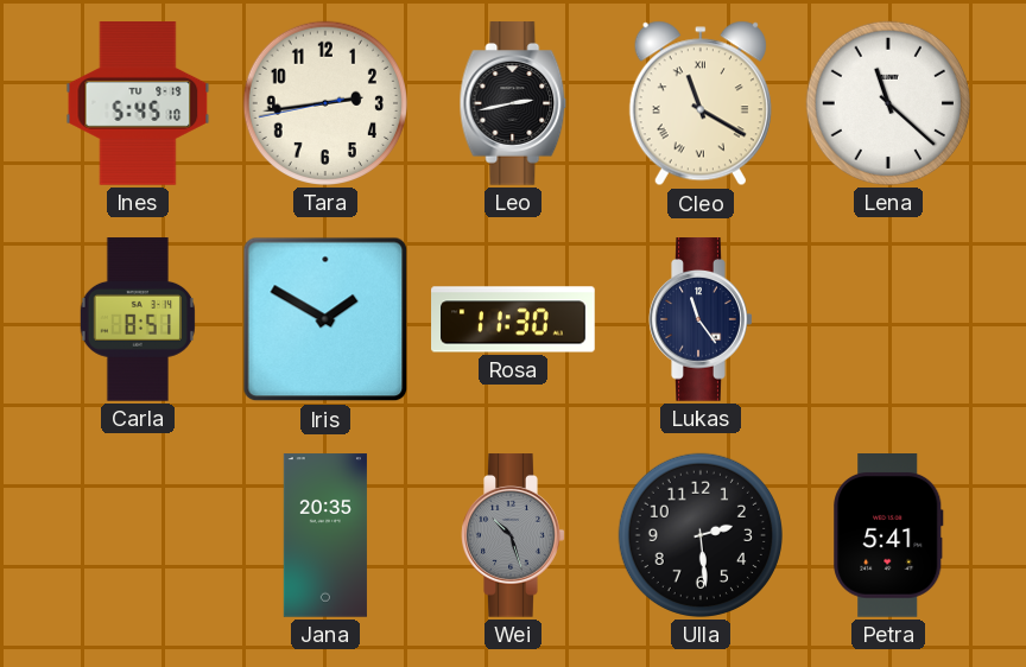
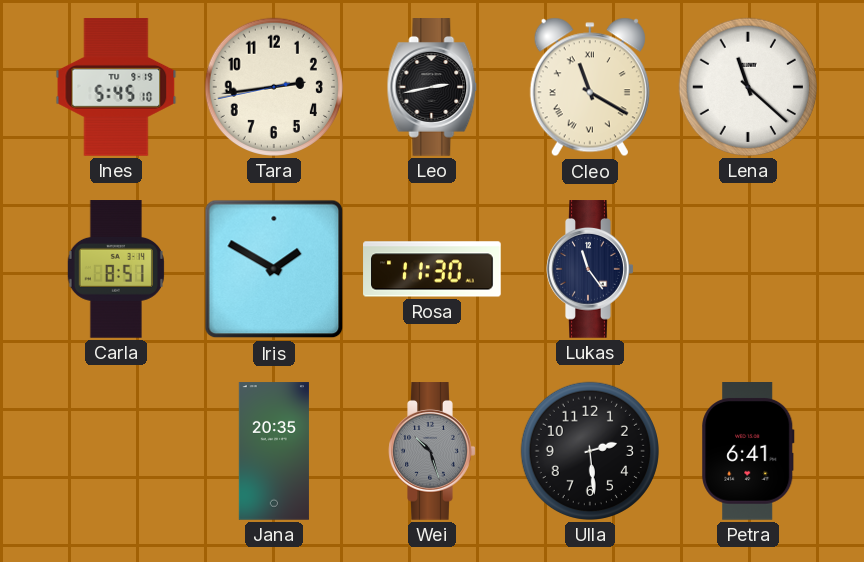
Petra: 5:41 -> 6:41
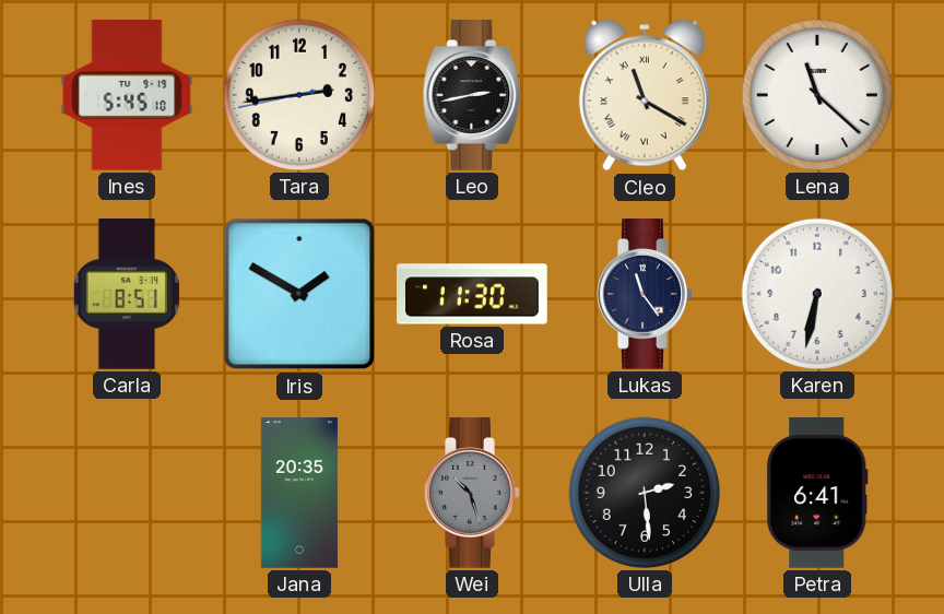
Karen: none -> 6:32
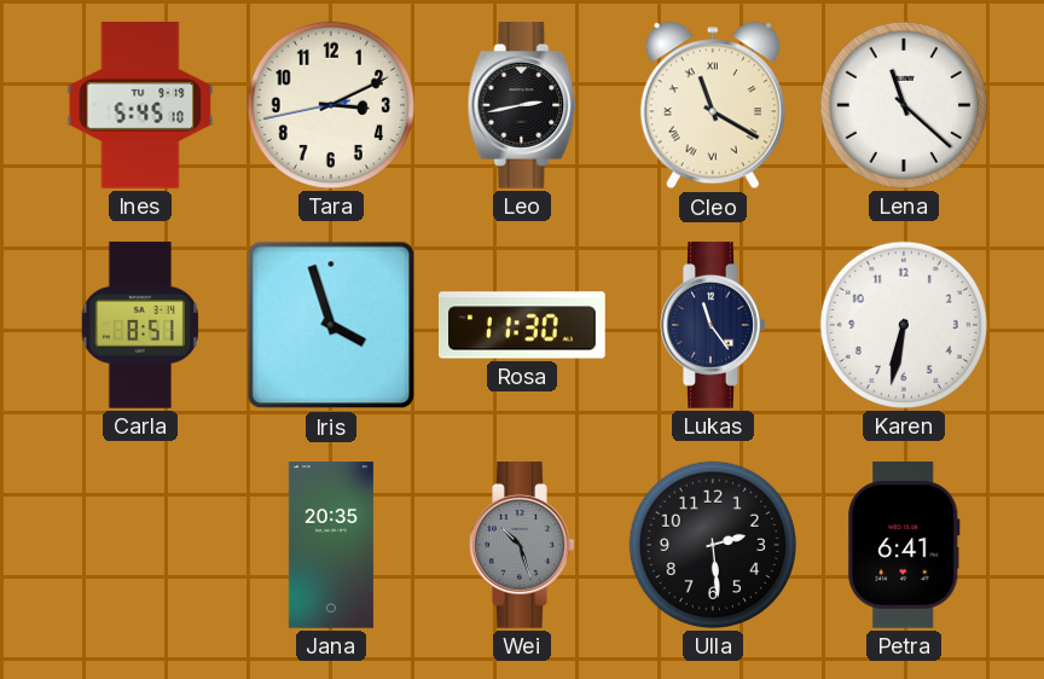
Tara: 2:43 -> 3:10
Iris: 1:50 -> 3:57
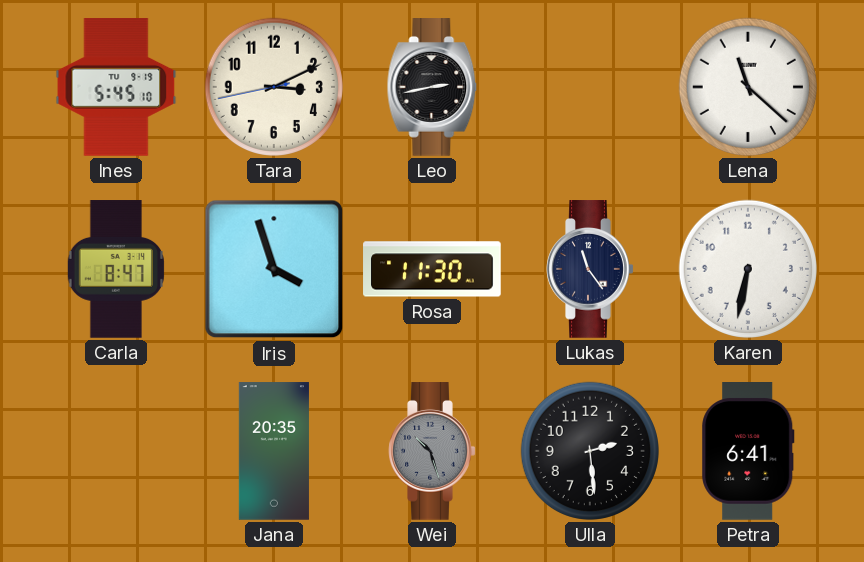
Cleo: 11:20 -> none
Carla: 8:51 -> 8:47
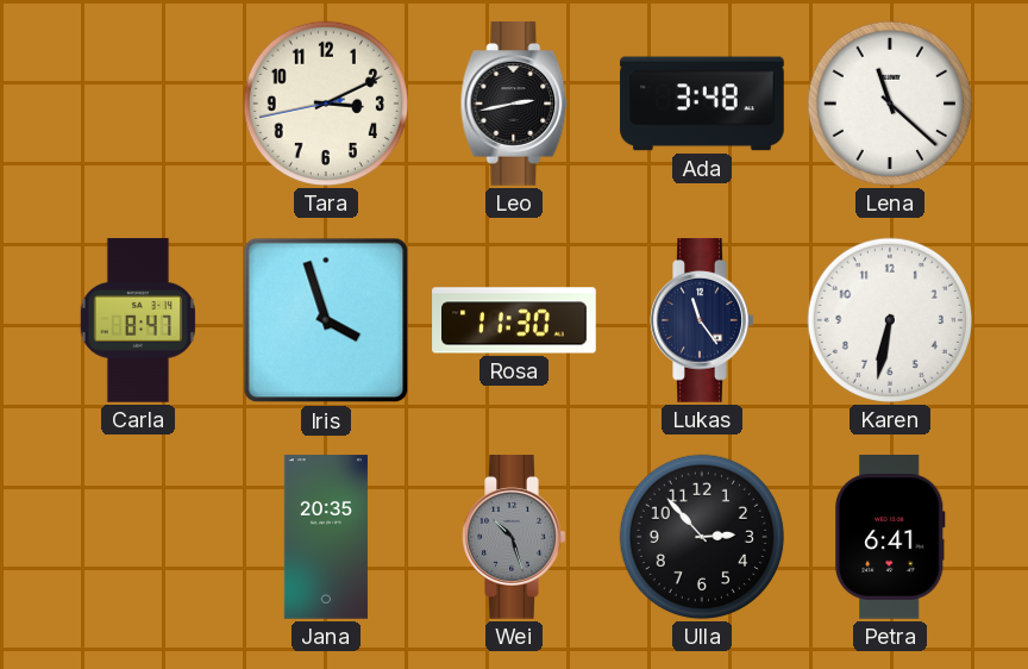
Ines: 5:45 -> none
Ada: none -> 3:48
Ulla: 2:29 -> 2:53
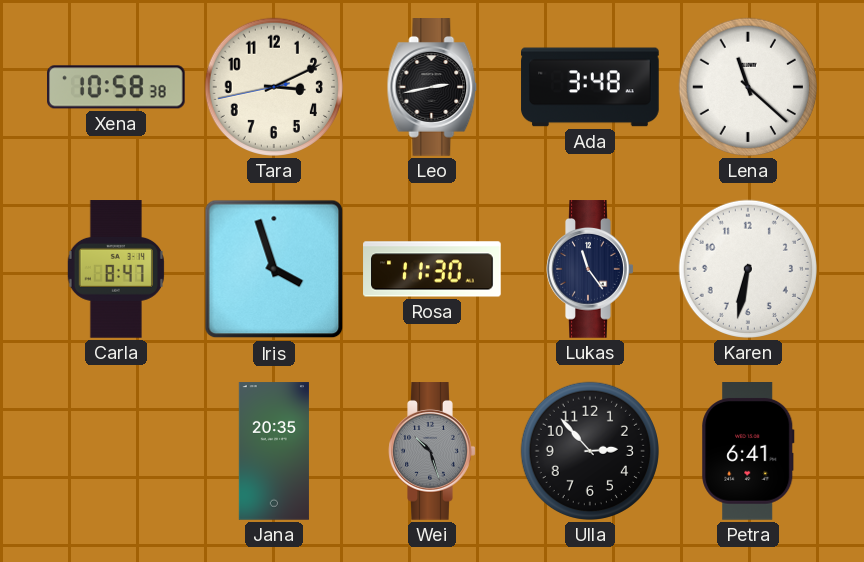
Xena: none -> 10:58
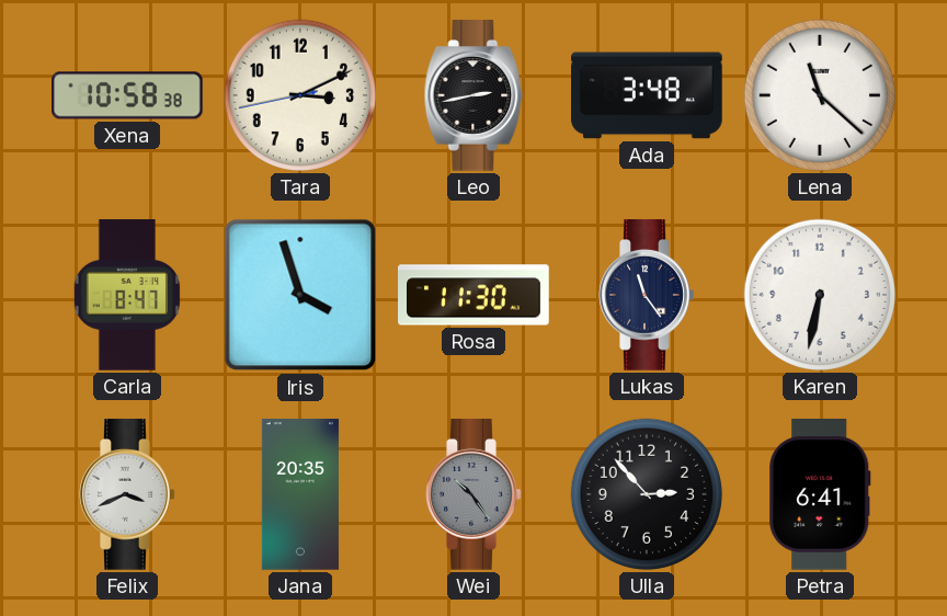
Felix: none -> 3:41
Wei: 10:27 -> 10:24
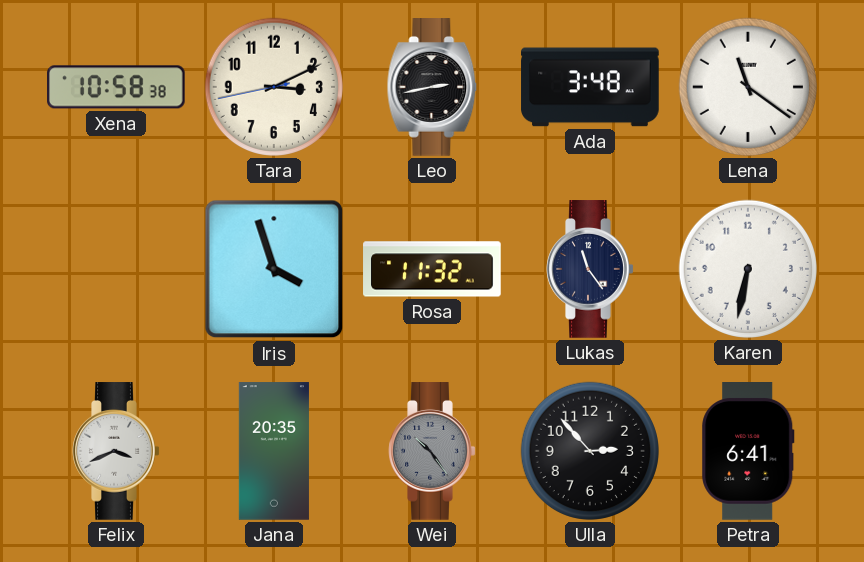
Lena: 11:22 -> 11:21
Carla: 8:47 -> none
Rosa: 11:30 -> 11:32
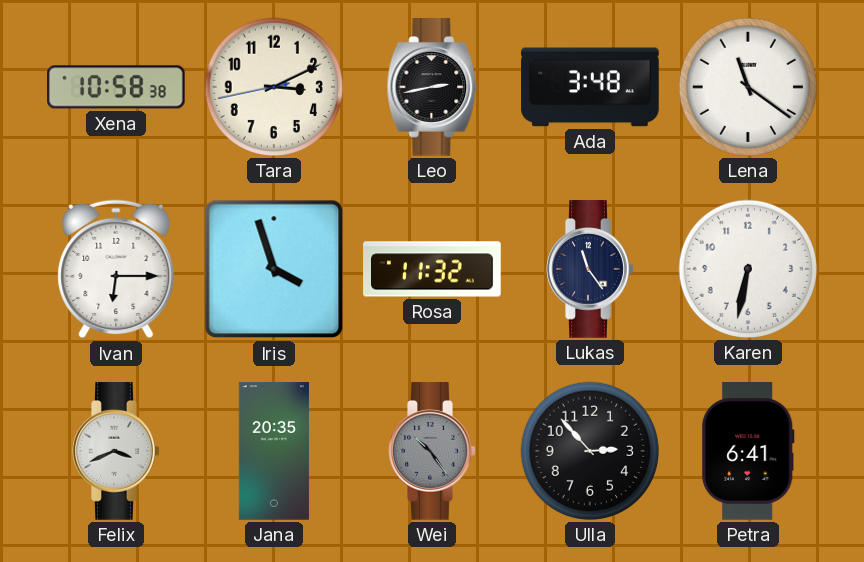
Ivan: none -> 6:15
